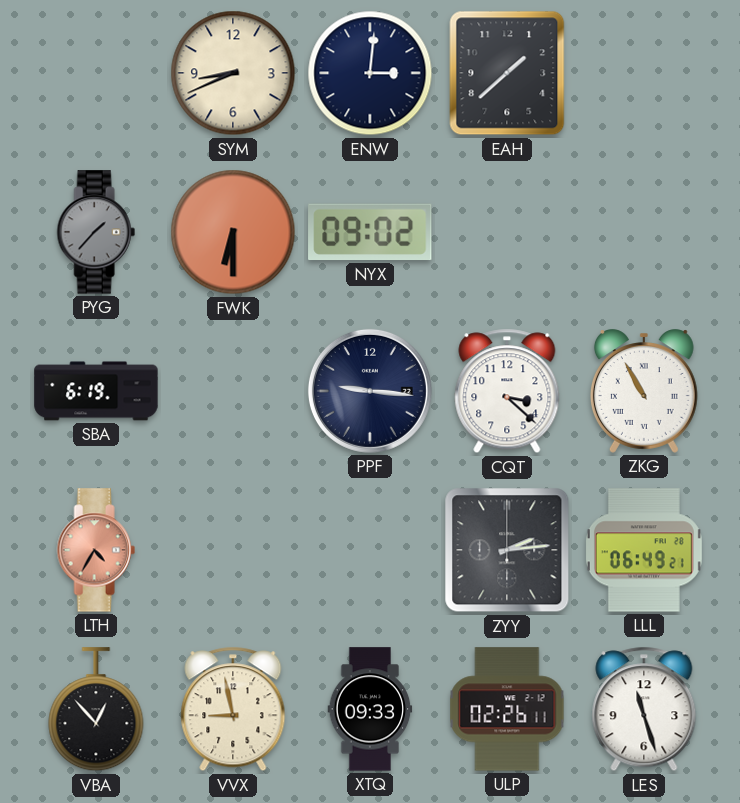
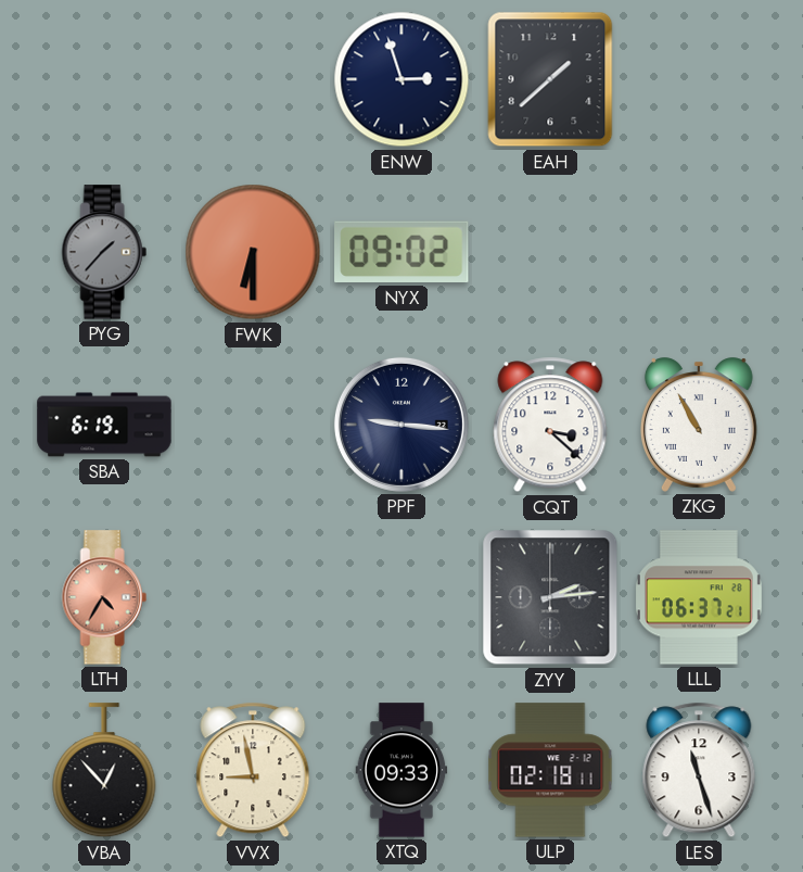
SYM: 8:41 -> none
ENW: 3:01 -> 2:57
LLL: 06:49 -> 06:37
ULP: 02:26 -> 02:18
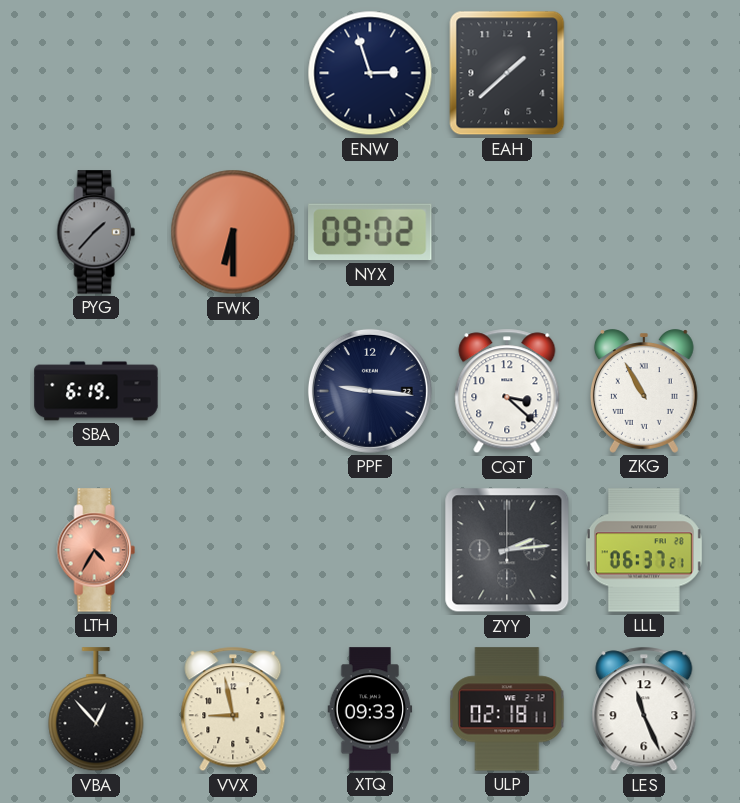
LES: 11:27 -> 11:26
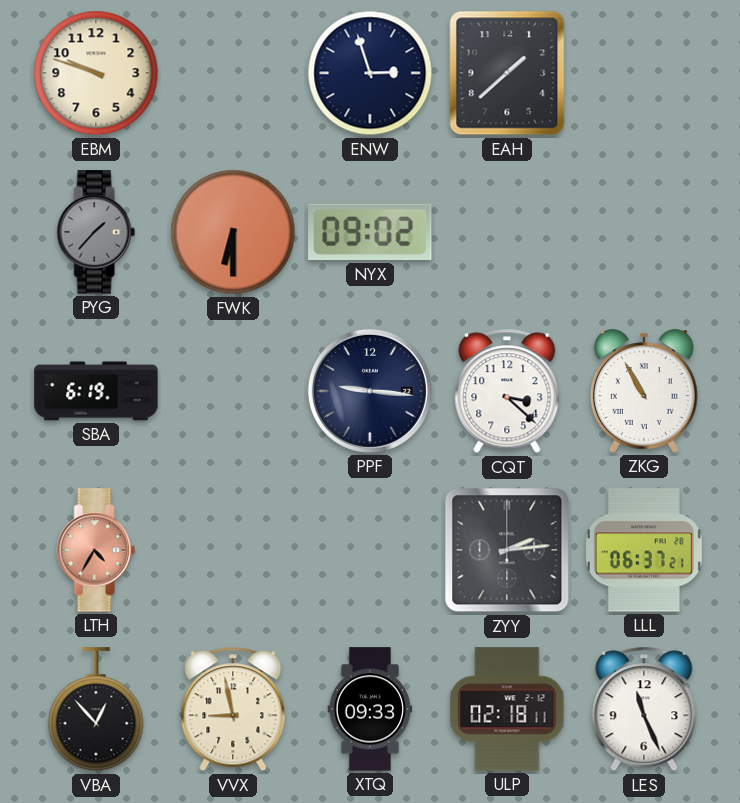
EBM: none -> 9:48
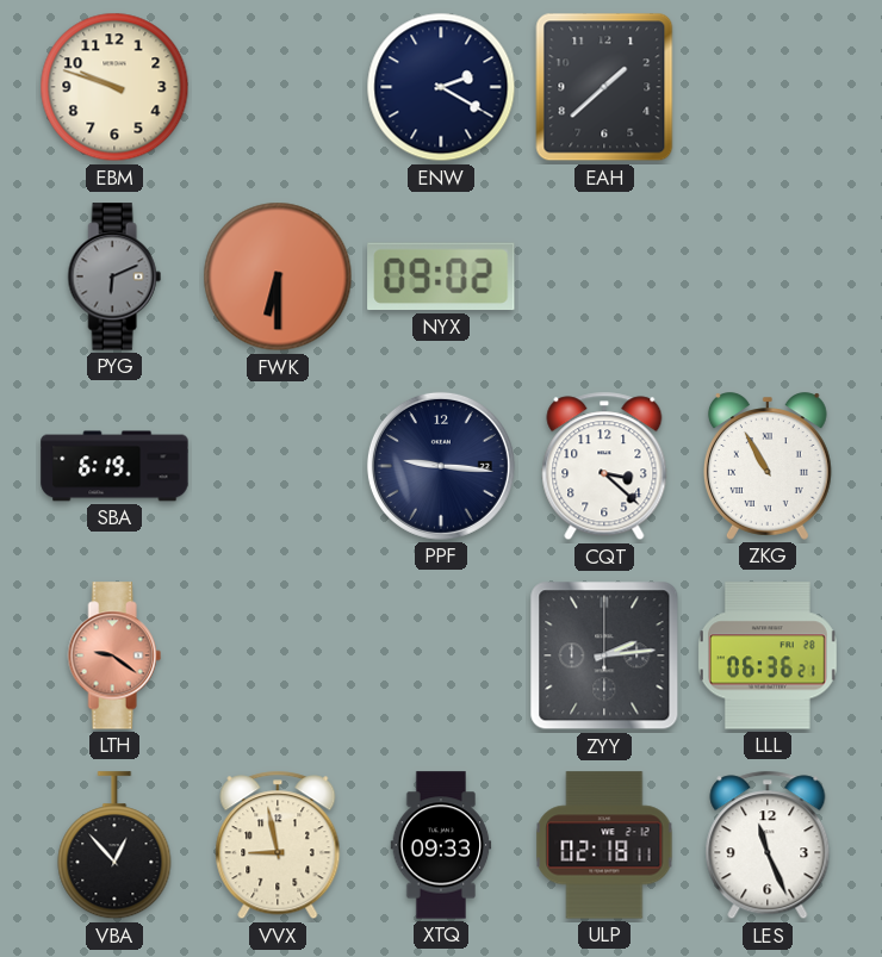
ENW: 2:57 -> 2:20
PYG: 1:37 -> 6:11
LTH: 4:35 -> 9:21
LLL: 06:37 -> 06:36
